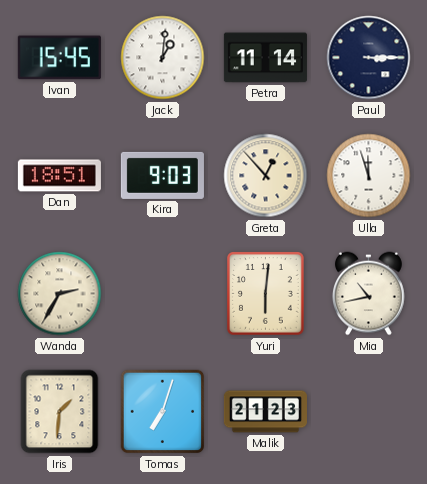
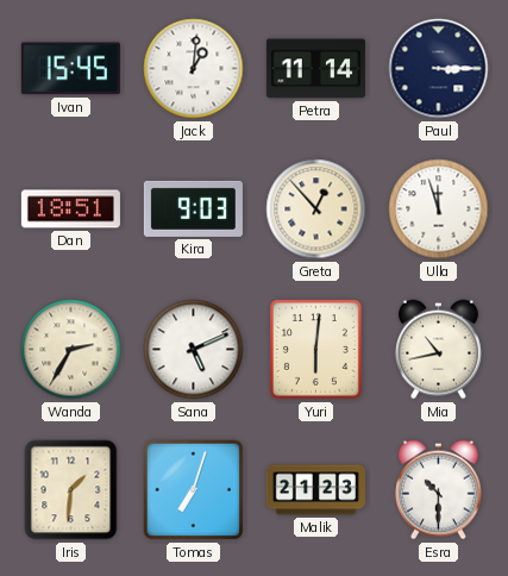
Sana: none -> 5:11
Esra: none -> 10:30
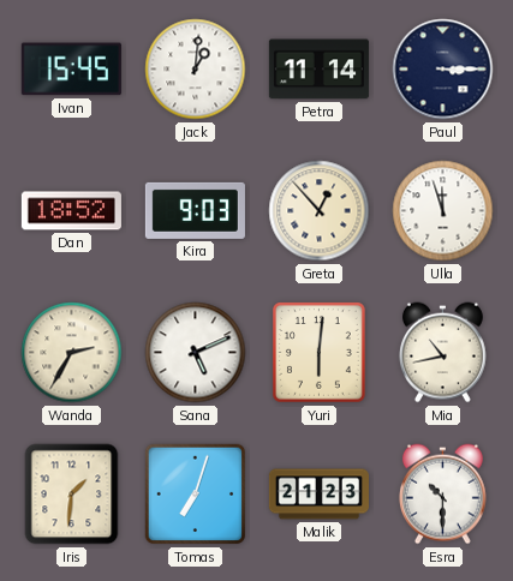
Dan: 18:51 -> 18:52
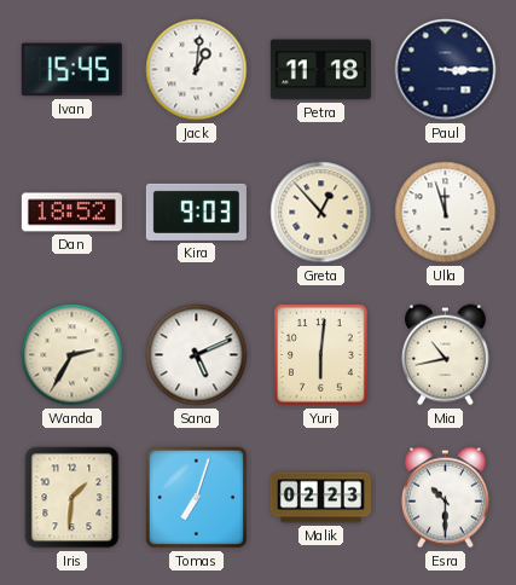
Petra: 11:14 -> 11:18
Malik: 21:23 -> 02:23
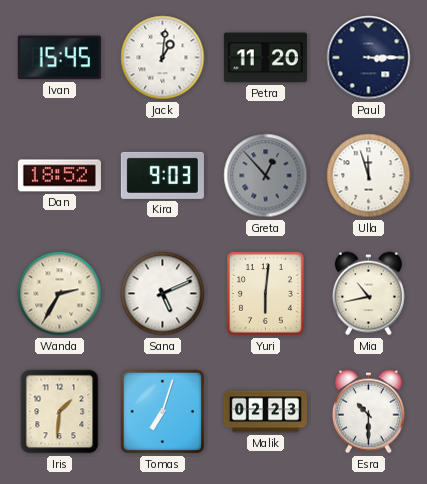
Petra: 11:18 -> 11:20
Greta dial: cream -> grey
